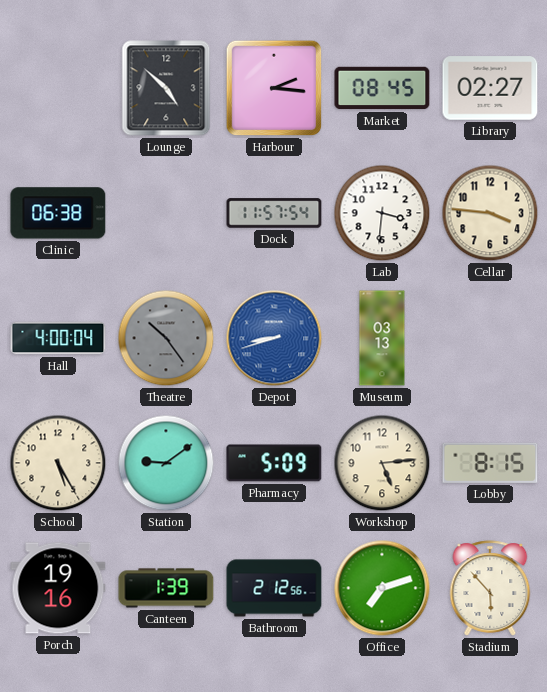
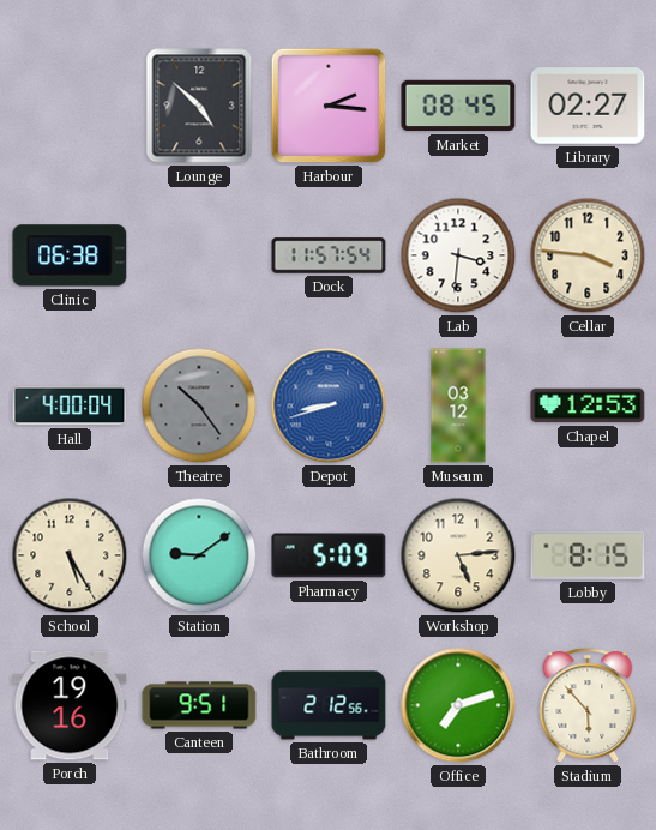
Museum: 03:13 -> 03:12
Chapel: none -> 12:53
Canteen: 1:39 -> 9:51
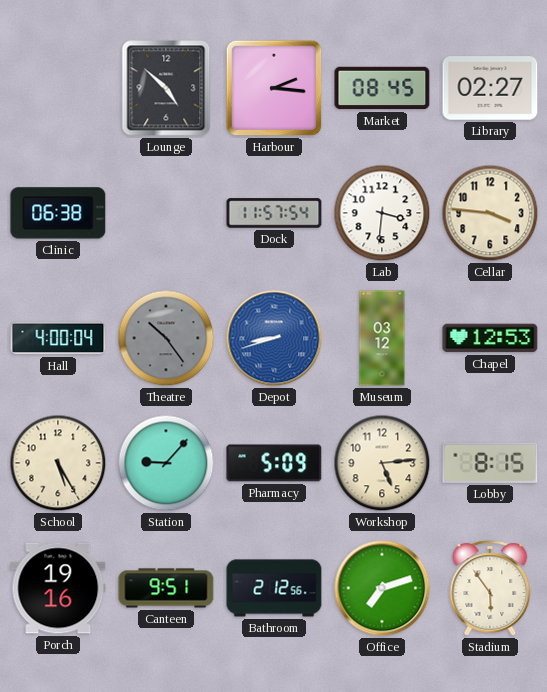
Station: 9:09 -> 9:07
Stadium: 5:53 -> 5:54
